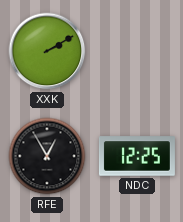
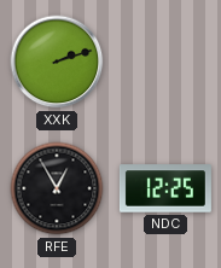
XXK: 2:10 -> 2:12
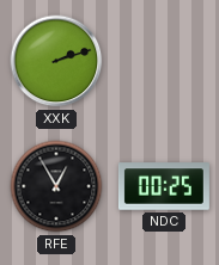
NDC: 12:25 -> 00:25
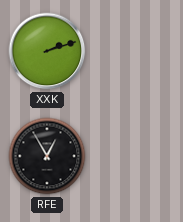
NDC: 00:25 -> none
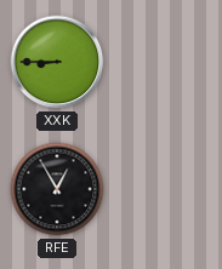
XXK: 2:12 -> 8:45
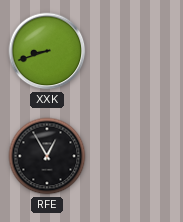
XXK: 8:45 -> 8:42
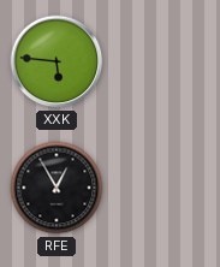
XXK: 8:42 -> 5:46
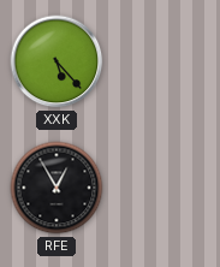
XXK: 5:46 -> 5:23
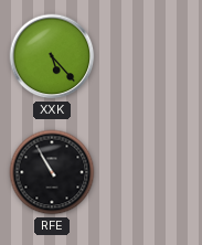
RFE: 12:55 -> 10:55
